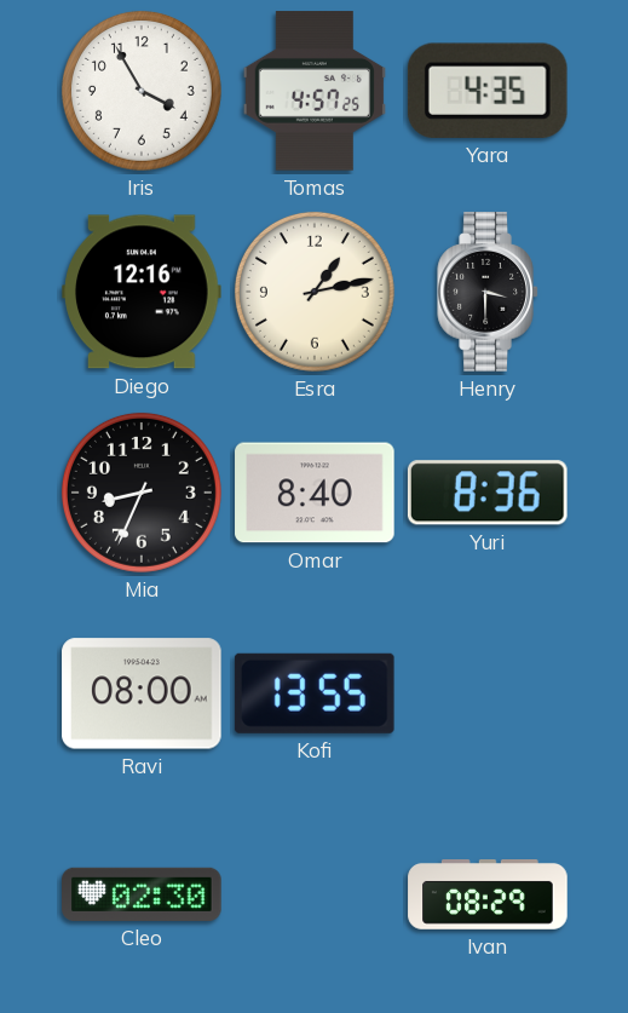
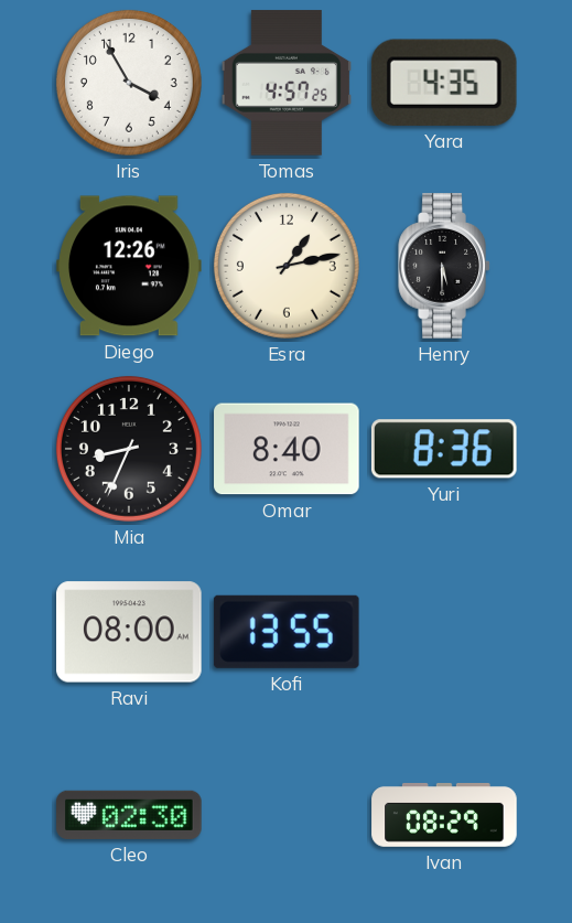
Diego: 12:16 -> 12:26
Henry: 3:30 -> 5:30
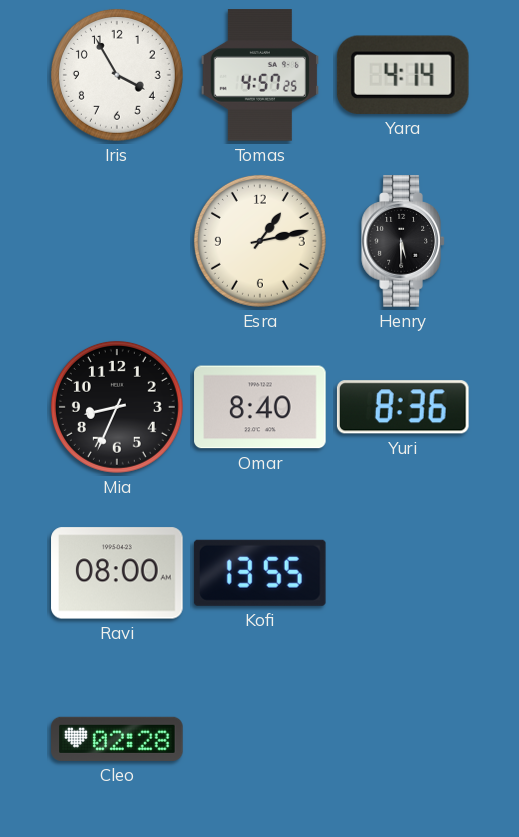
Yara: 4:35 -> 4:14
Diego: 12:26 -> none
Cleo: 02:30 -> 02:28
Ivan: 08:29 -> none
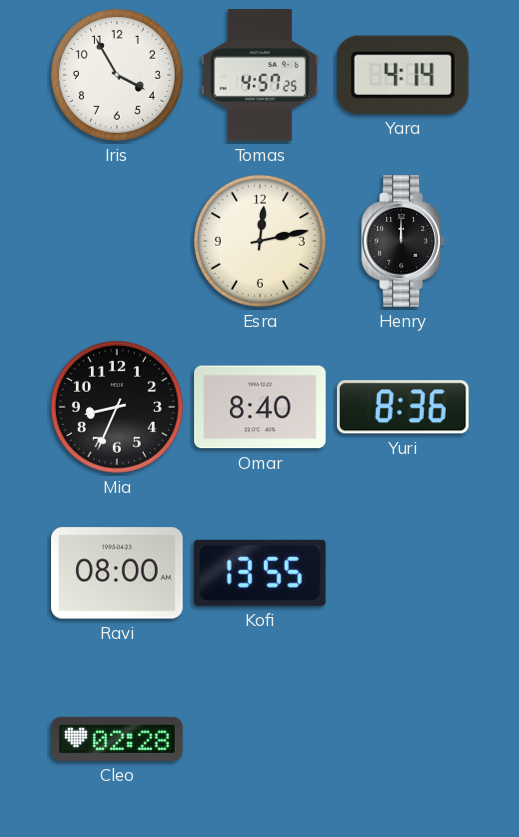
Esra: 1:13 -> 12:13
Henry: 5:30 -> 12:00
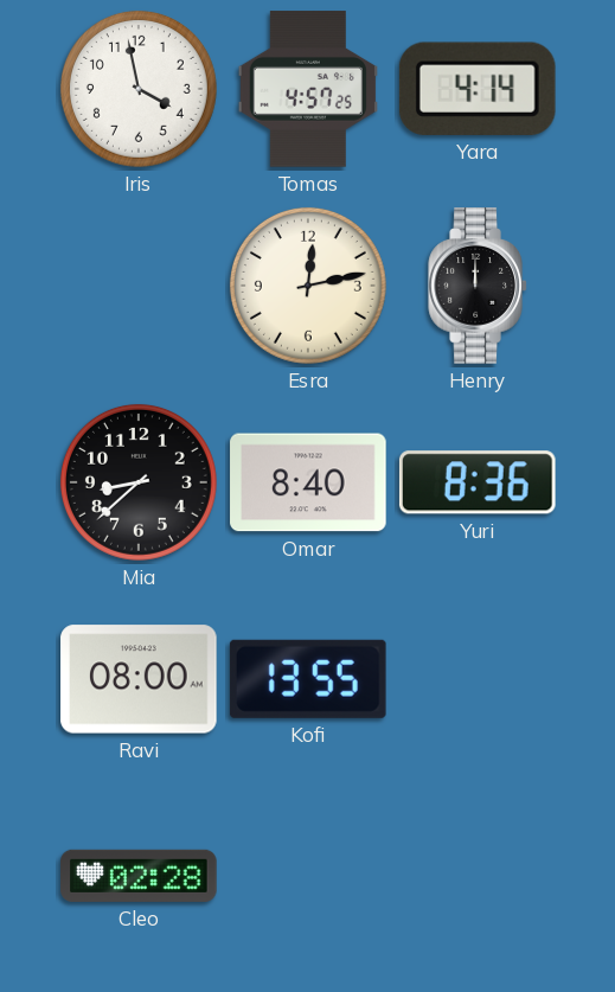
Iris: 3:55 -> 3:58
Mia: 8:34 -> 8:38
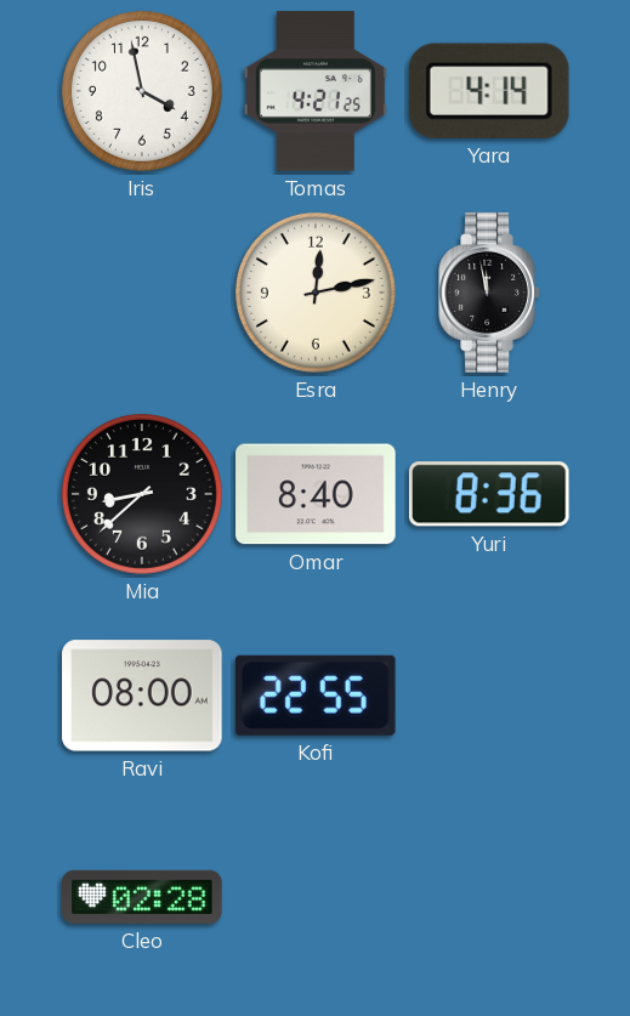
Tomas: 4:57 -> 4:21
Henry: 12:00 -> 11:58
Kofi: 13:55 -> 22:55
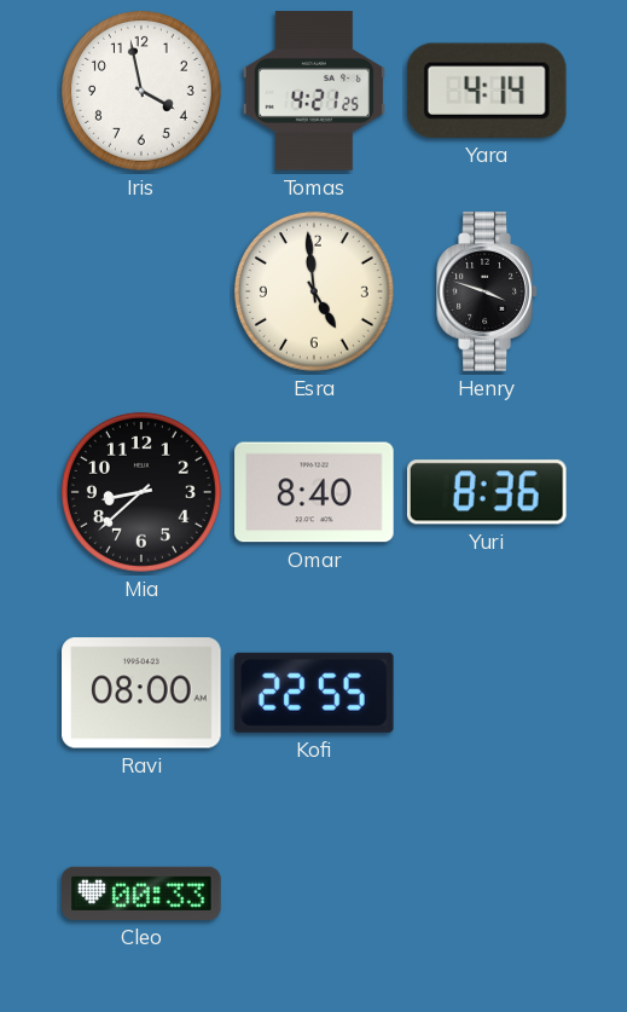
Esra: 12:13 -> 4:59
Henry: 11:58 -> 3:48
Cleo: 02:28 -> 00:33
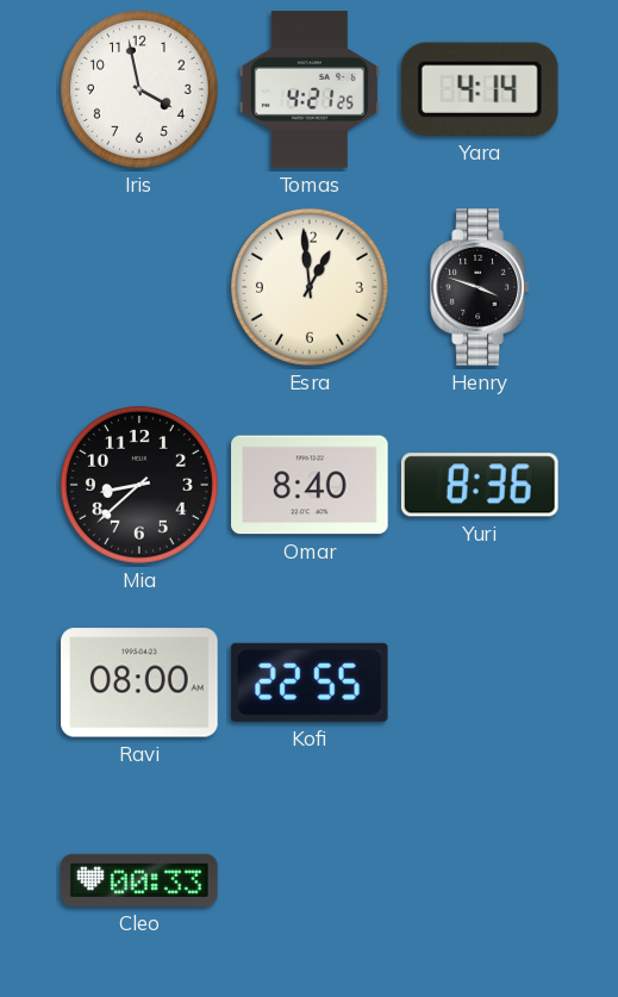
Esra: 4:59 -> 12:59
